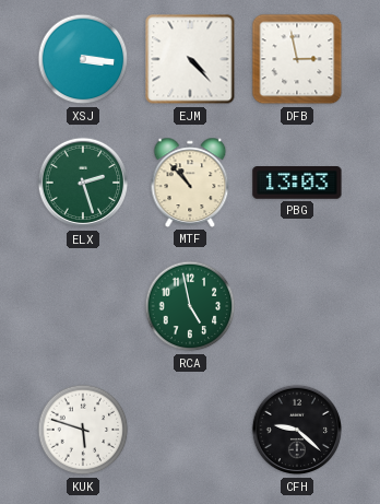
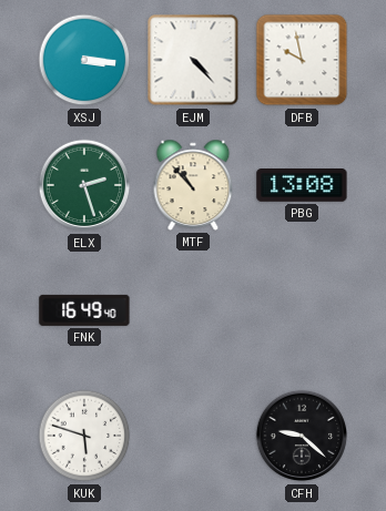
DFB: 2:58 -> 9:58
PBG: 13:03 -> 13:08
FNK: none -> 16:49
RCA: 4:58 -> none
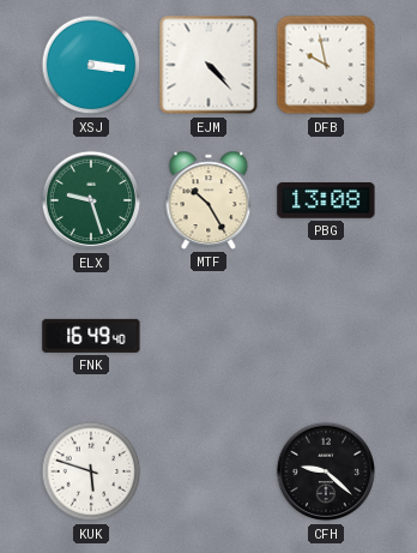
ELX: 2:27 -> 9:27
MTF: 10:53 -> 10:25
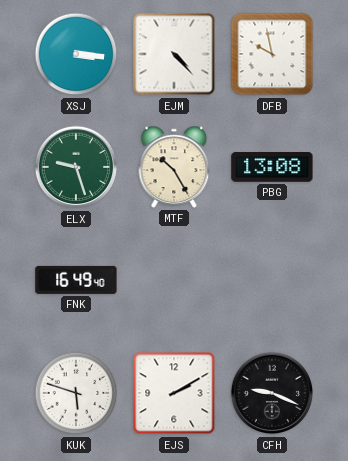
EJS: none -> 2:10
CFH: 9:22 -> 9:19
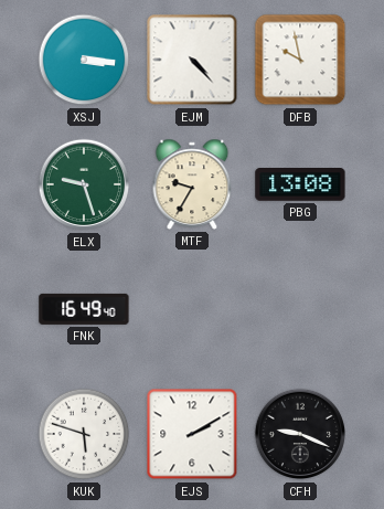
MTF: 10:25 -> 9:35
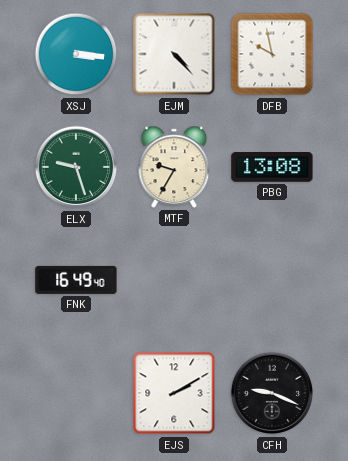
KUK: 5:48 -> none
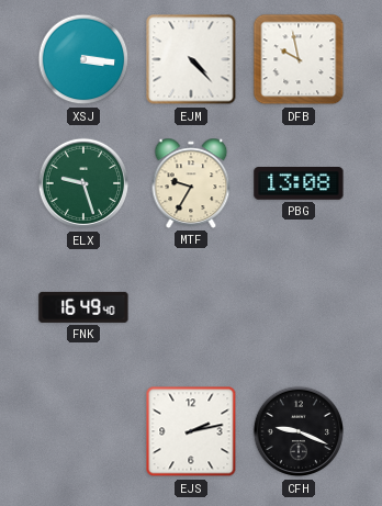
EJS: 2:10 -> 2:13
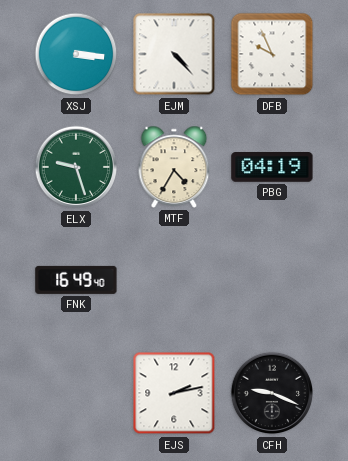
DFB: 9:58 -> 9:56
MTF: 9:35 -> 4:35
PBG: 13:08 -> 04:19
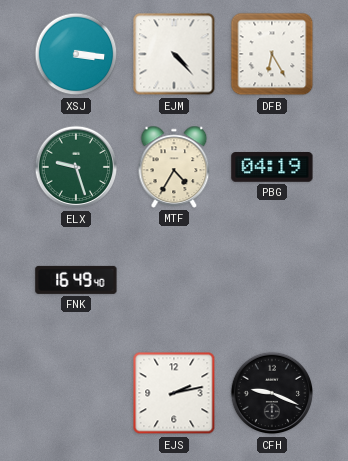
DFB: 9:56 -> 6:25
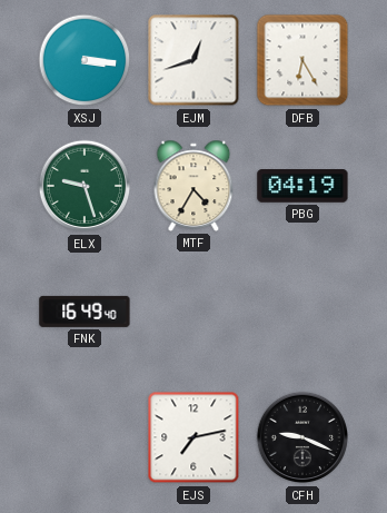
EJM: 4:23 -> 12:42
EJS: 2:13 -> 7:13
